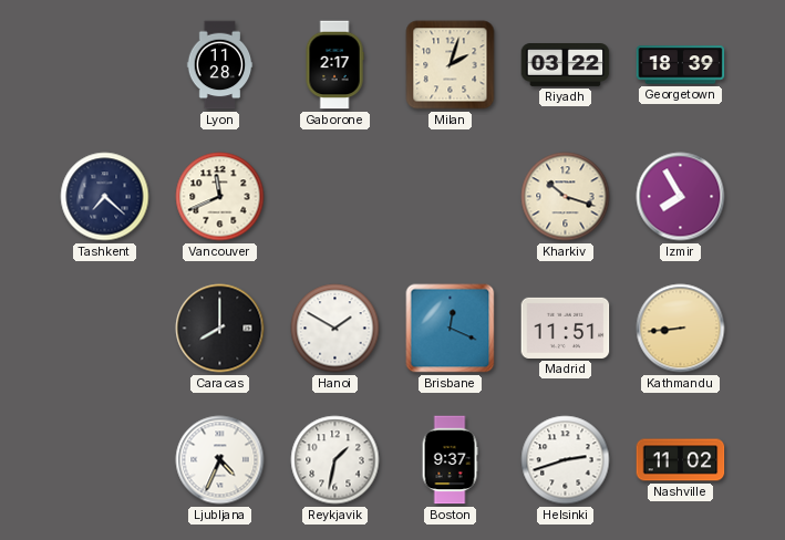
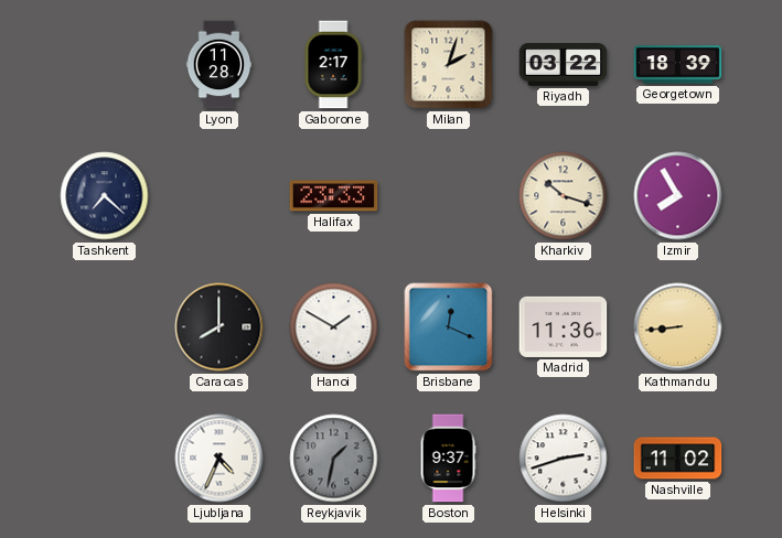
Vancouver: 11:41 -> none
Halifax: none -> 23:33
Madrid: 11:51 -> 11:36
Reykjavik dial: white -> grey
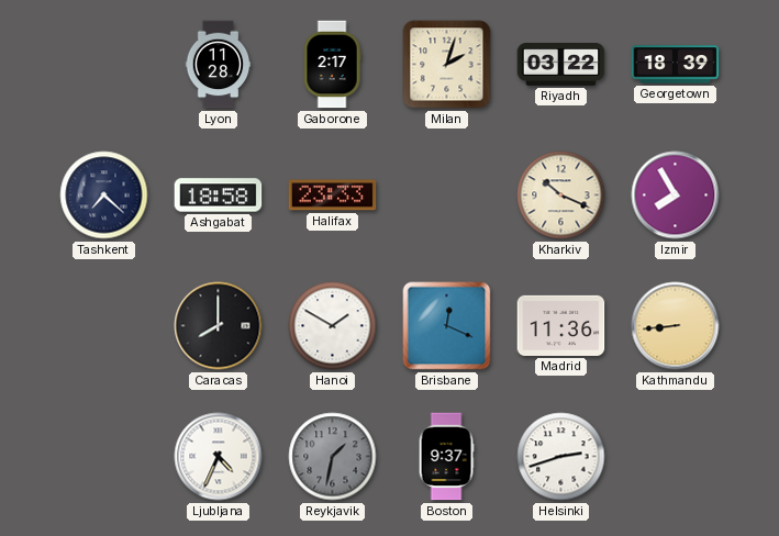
Ashgabat: none -> 18:58
Kharkiv: 10:18 -> 10:19
Nashville: 11:02 -> none
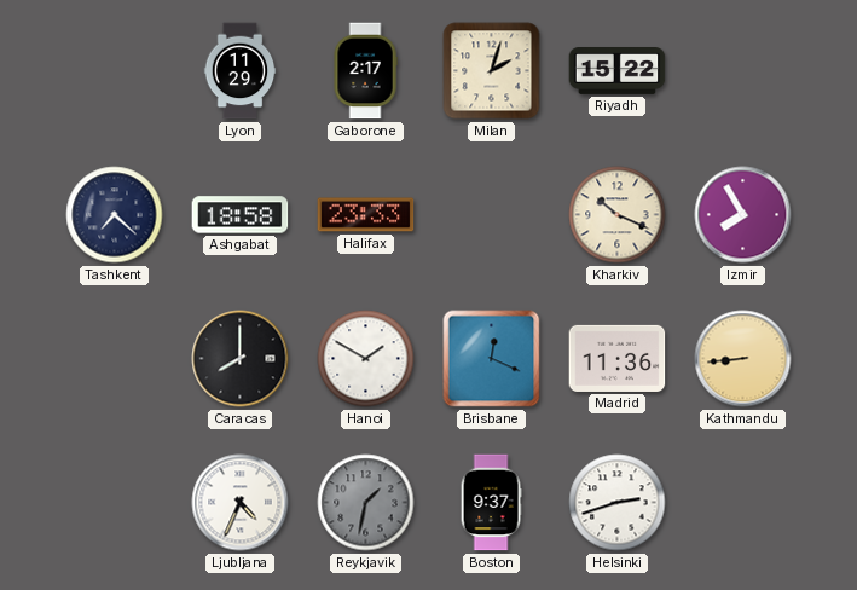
Lyon: 11:28 -> 11:29
Riyadh: 03:22 -> 15:22
Georgetown: 18:39 -> none
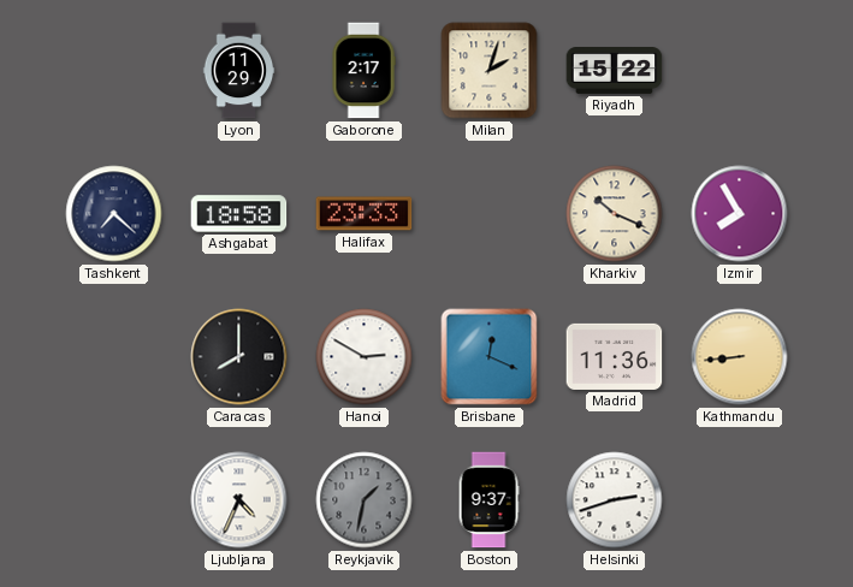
Hanoi: 1:50 -> 2:50
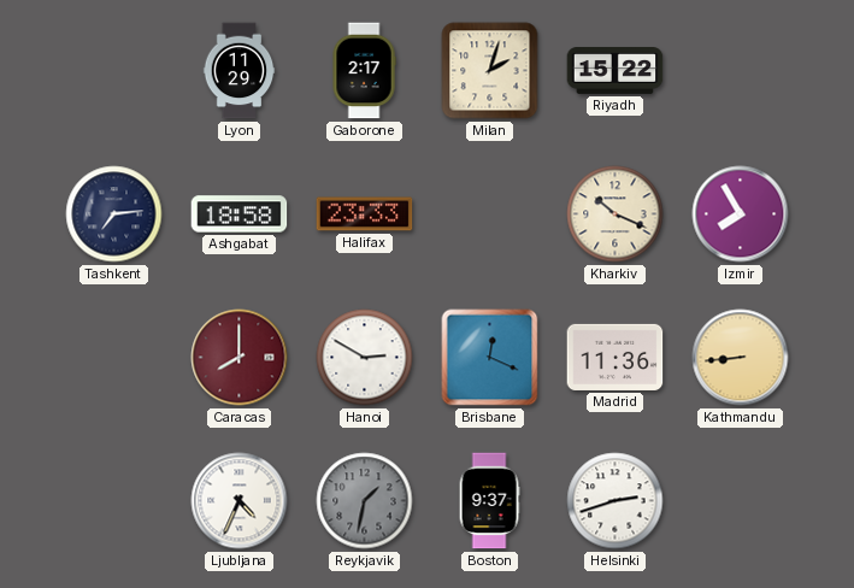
Tashkent: 7:22 -> 7:14
Caracas dial: black -> burgundy
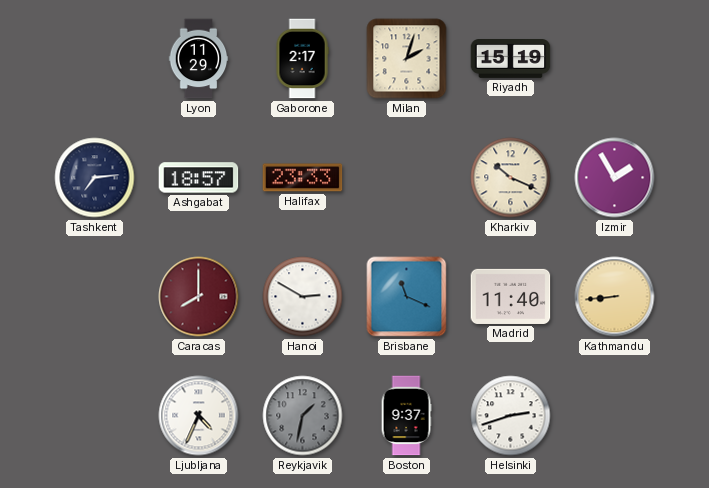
Riyadh: 15:22 -> 15:19
Ashgabat: 18:58 -> 18:57
Izmir: 7:55 -> 1:55
Brisbane: 12:19 -> 11:19
Madrid: 11:36 -> 11:40
